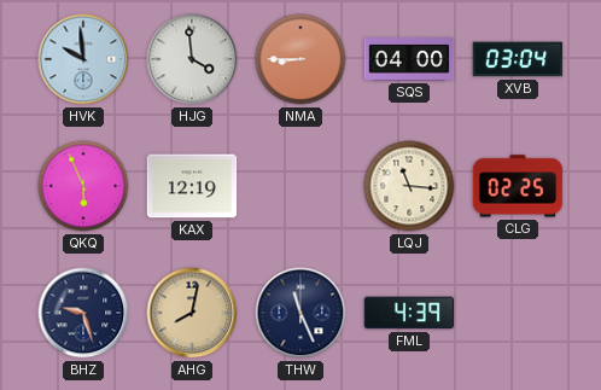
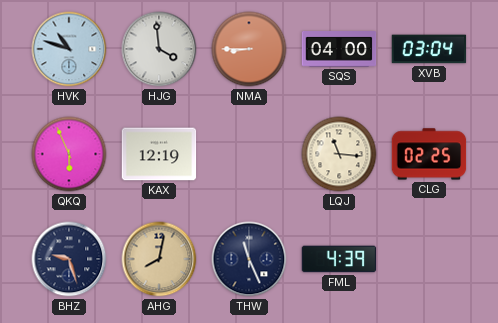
HVK: 9:59 -> 10:48
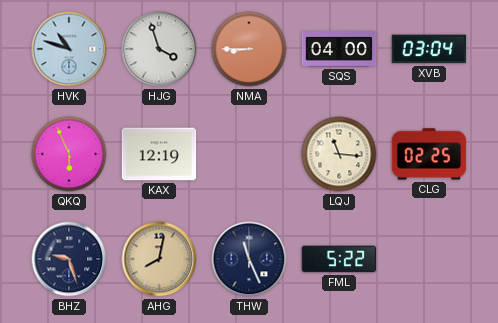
HJG: 3:59 -> 3:57
FML: 4:39 -> 5:22
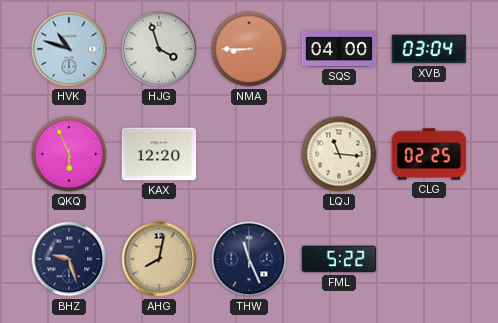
KAX: 12:19 -> 12:20
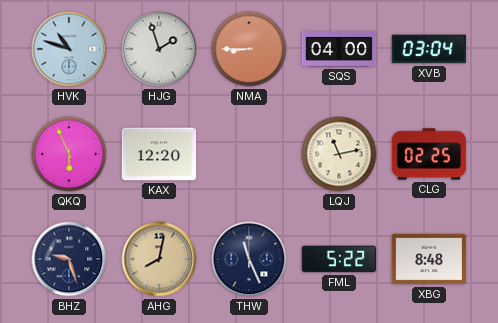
HJG: 3:57 -> 1:57
LQJ: 11:16 -> 11:13
XBG: none -> 8:48
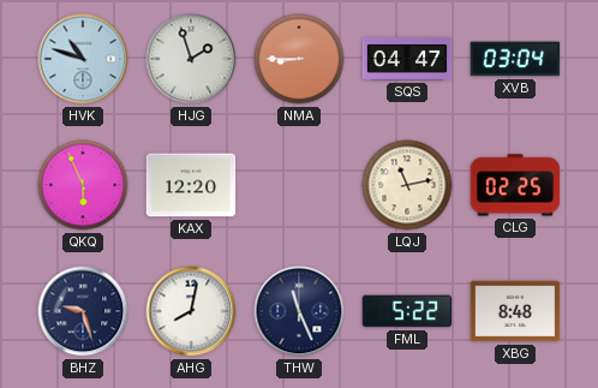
SQS: 04:00 -> 04:47
AHG dial: champagne -> white
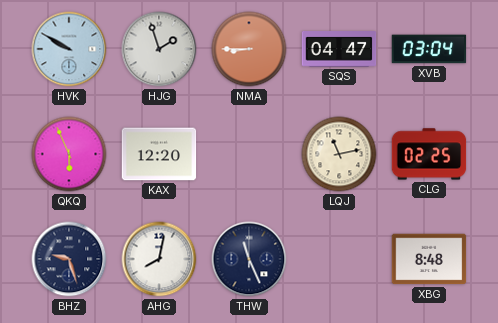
HVK: 10:48 -> 9:50
FML: 5:22 -> none
